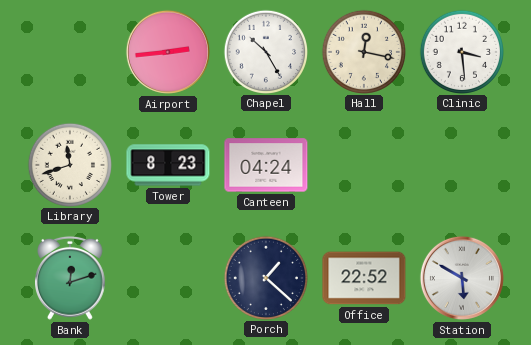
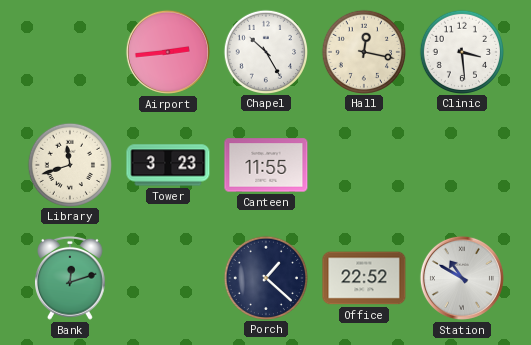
Tower: 8:23 -> 3:23
Canteen: 04:24 -> 11:55
Station: 5:50 -> 10:50
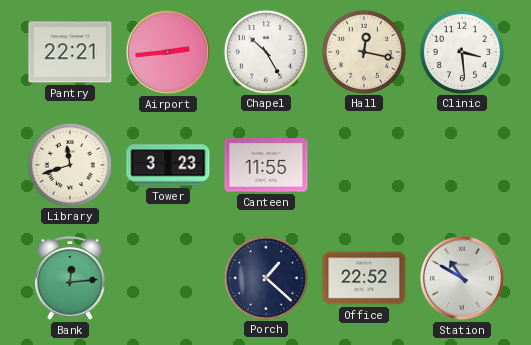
Pantry: none -> 22:21
Bank: 12:12 -> 12:14
